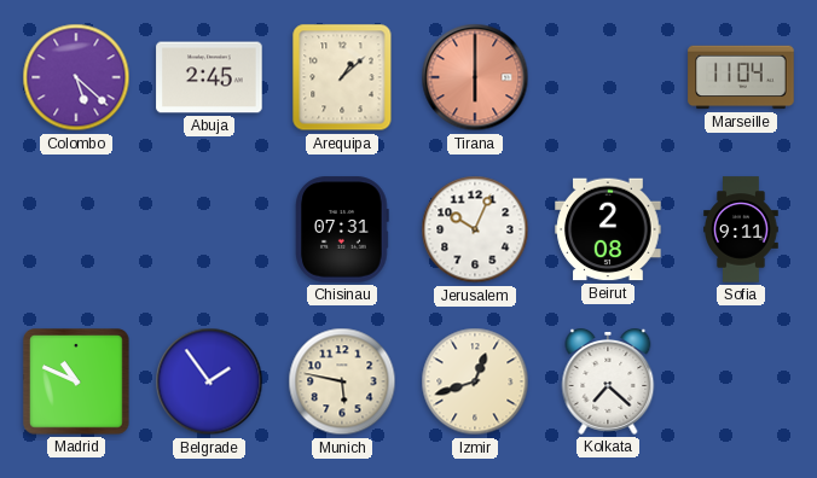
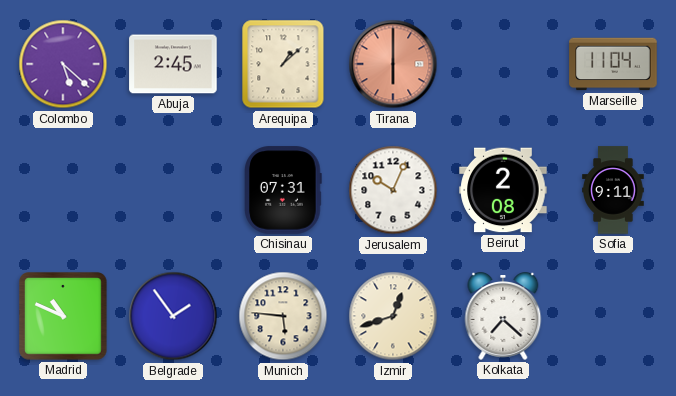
Munich: 5:47 -> 5:46
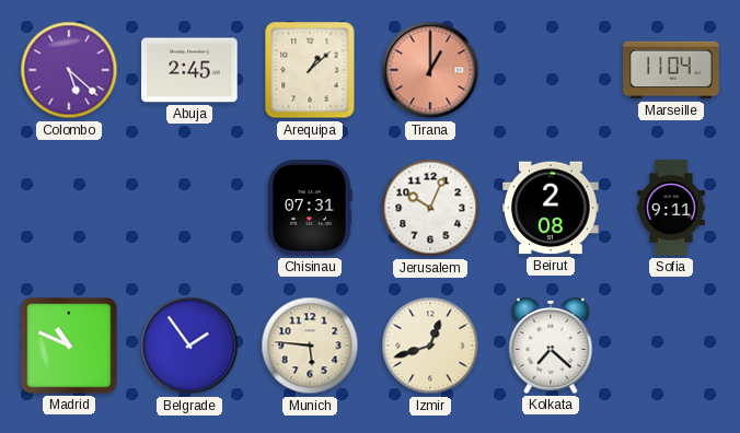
Tirana: 6:00 -> 1:00
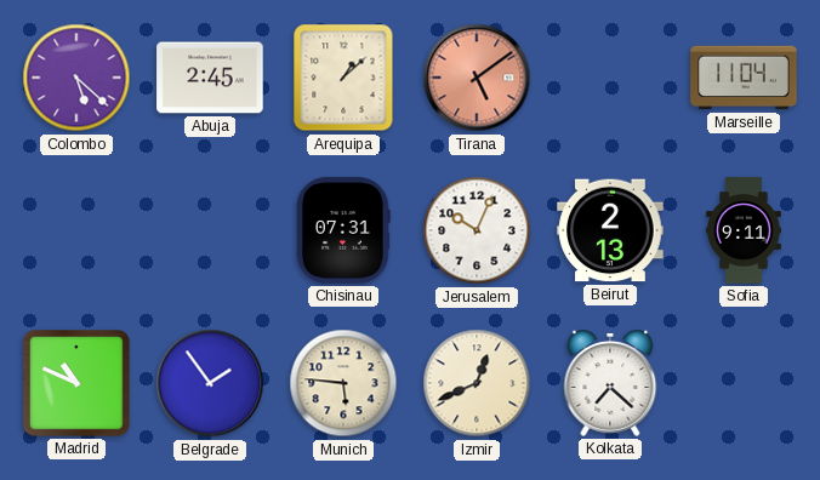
Tirana: 1:00 -> 5:09
Beirut: 2:08 -> 2:13
Izmir: 12:42 -> 12:41
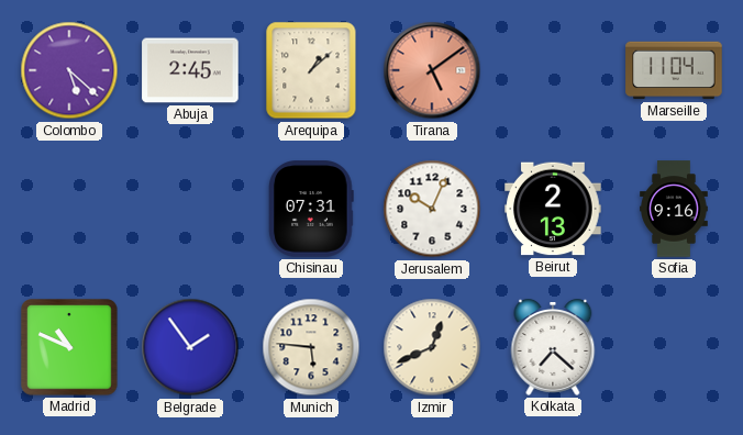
Sofia: 9:11 -> 9:16
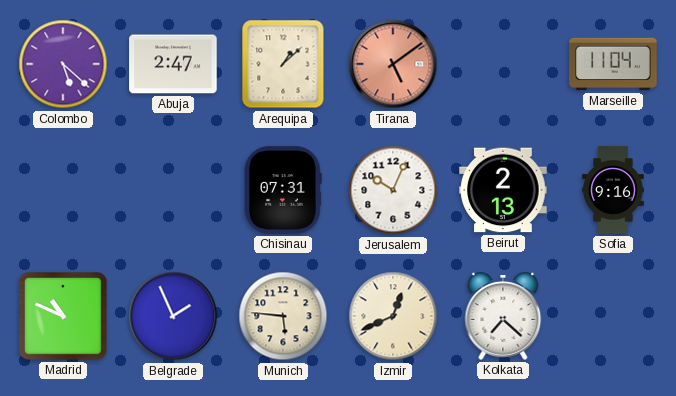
Abuja: 2:45 -> 2:47
Belgrade: 1:54 -> 1:56
